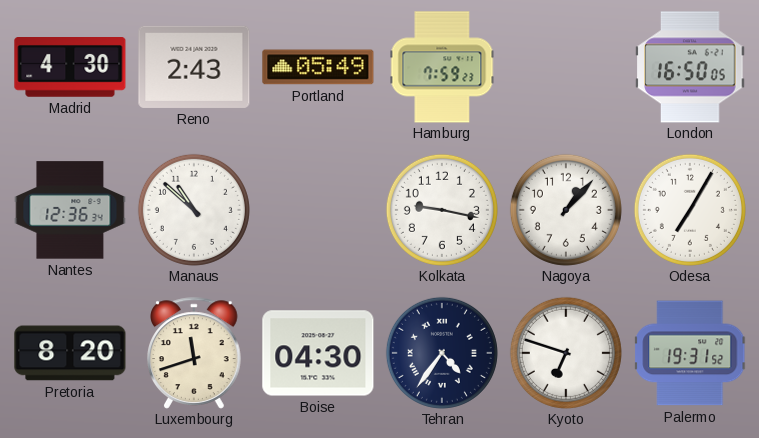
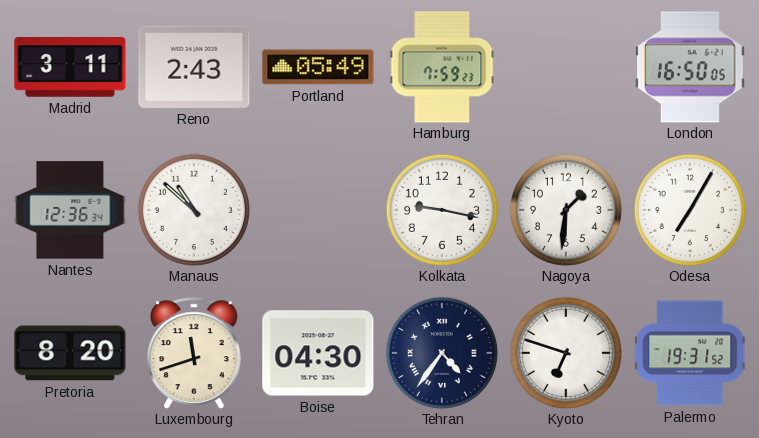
Madrid: 4:30 -> 3:11
Nagoya: 1:07 -> 1:31
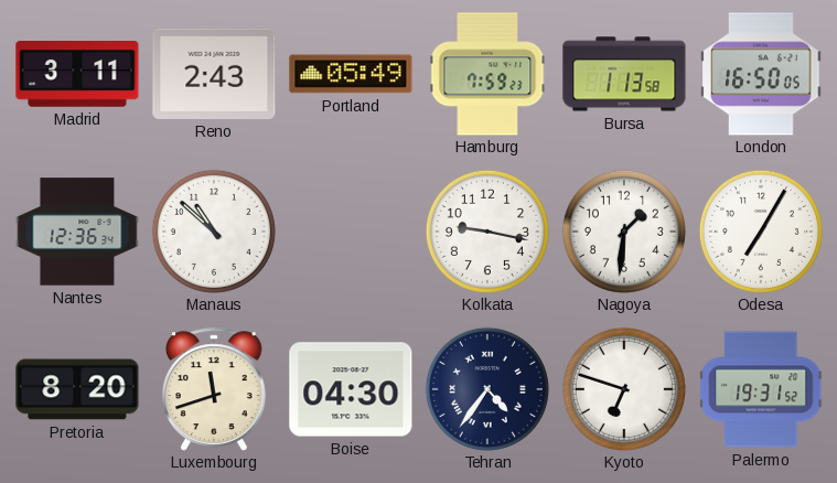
Bursa: none -> 1:13
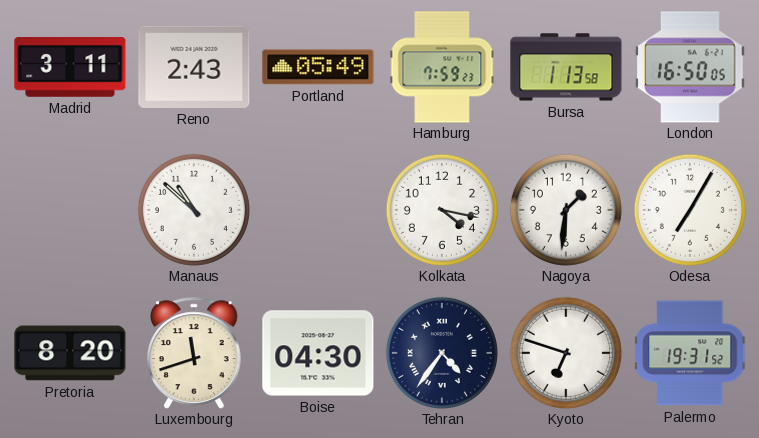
Nantes: 12:36 -> none
Kolkata: 9:17 -> 4:17
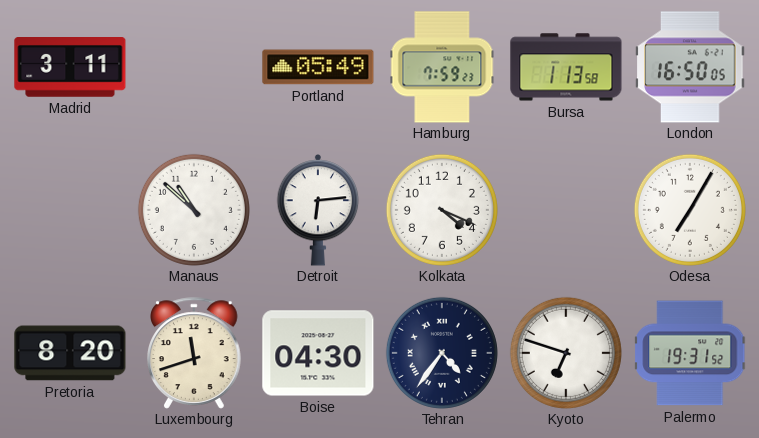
Reno: 2:43 -> none
Detroit: none -> 6:14
Kolkata: 4:17 -> 4:19
Nagoya: 1:31 -> none
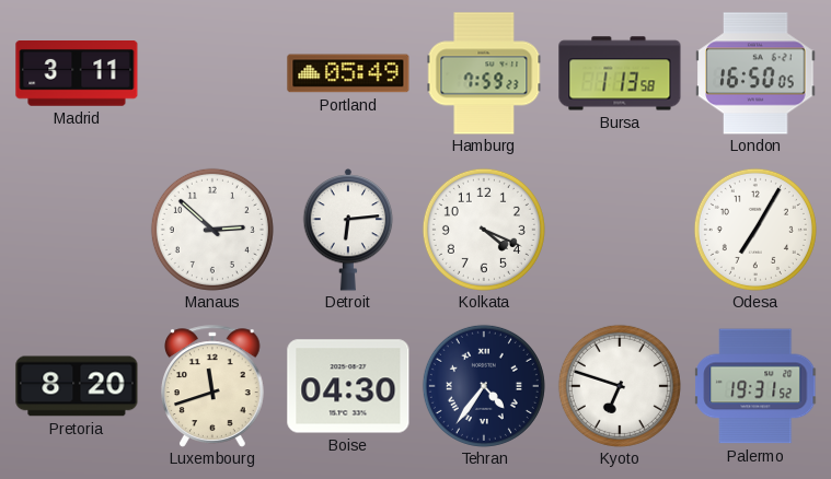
Manaus: 10:52 -> 2:52
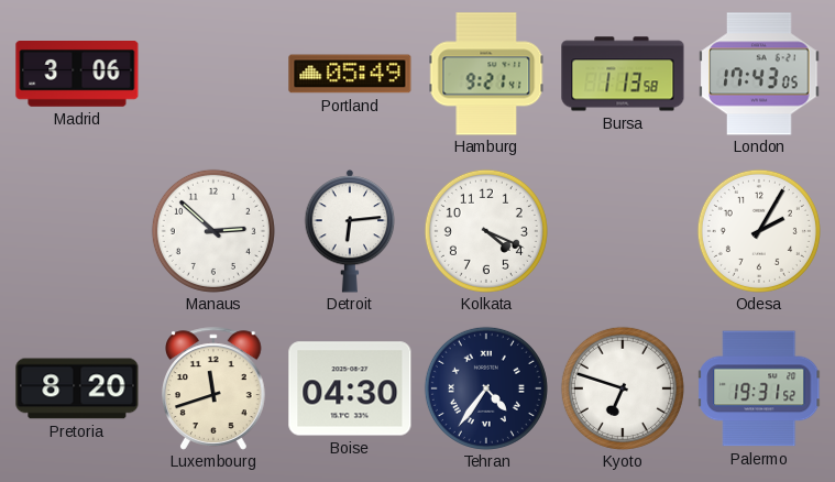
Madrid: 3:11 -> 3:06
Hamburg: 7:59 -> 9:21
London: 16:50 -> 17:43
Odesa: 7:05 -> 2:05
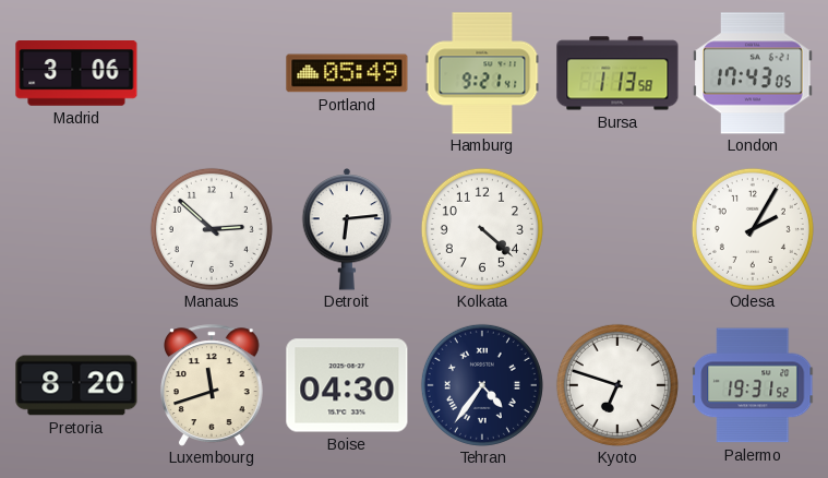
Kolkata: 4:19 -> 4:22
